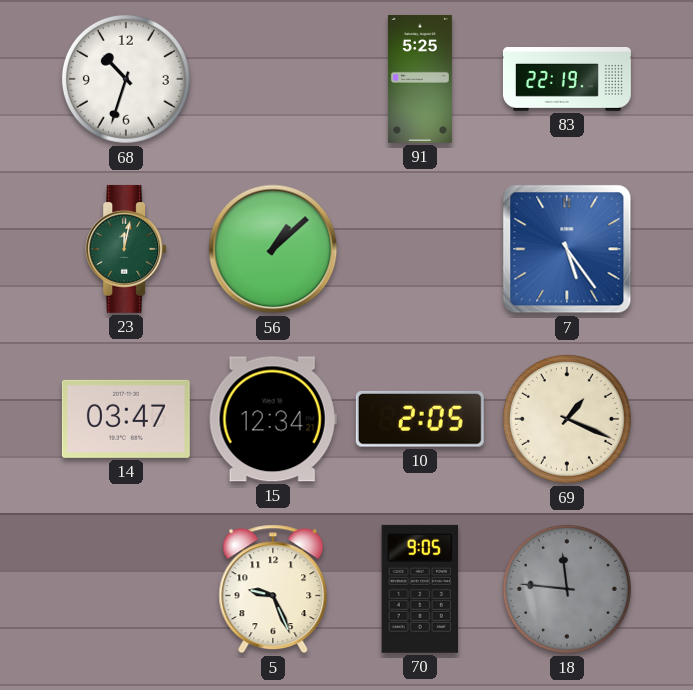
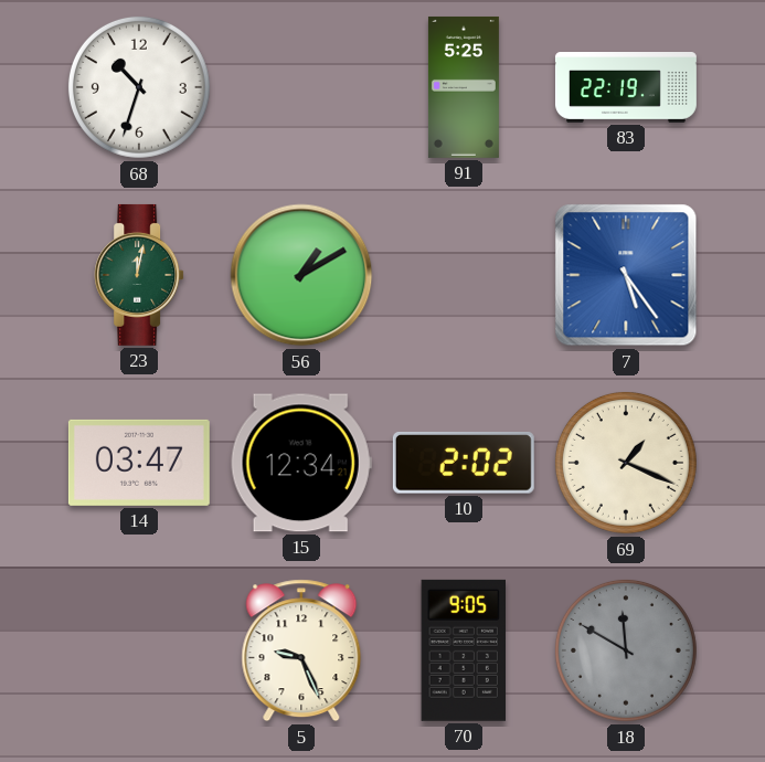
56: 1:08 -> 1:10
10: 2:05 -> 2:02
18: 11:46 -> 11:50
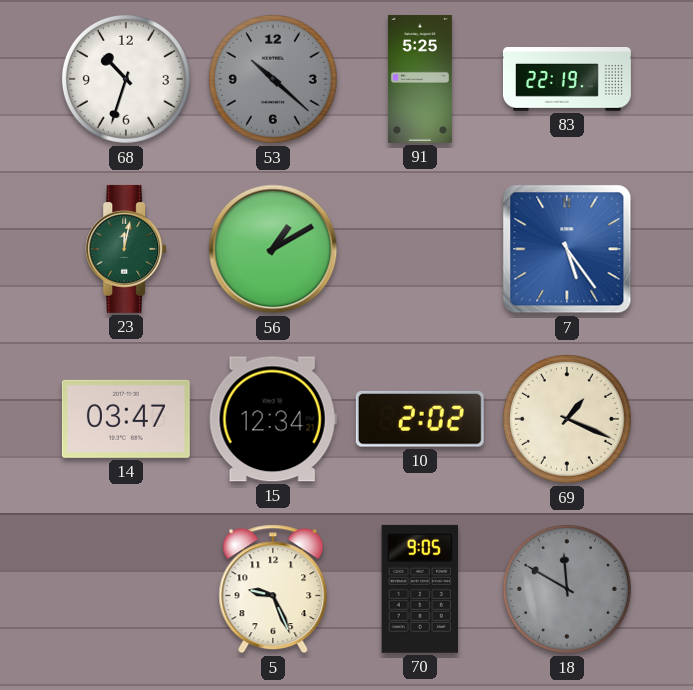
53: none -> 10:22
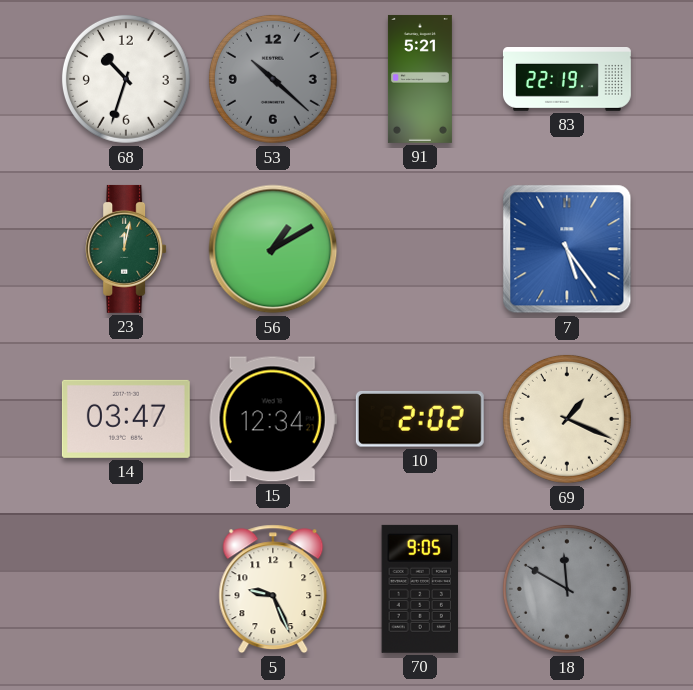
91: 5:25 -> 5:21
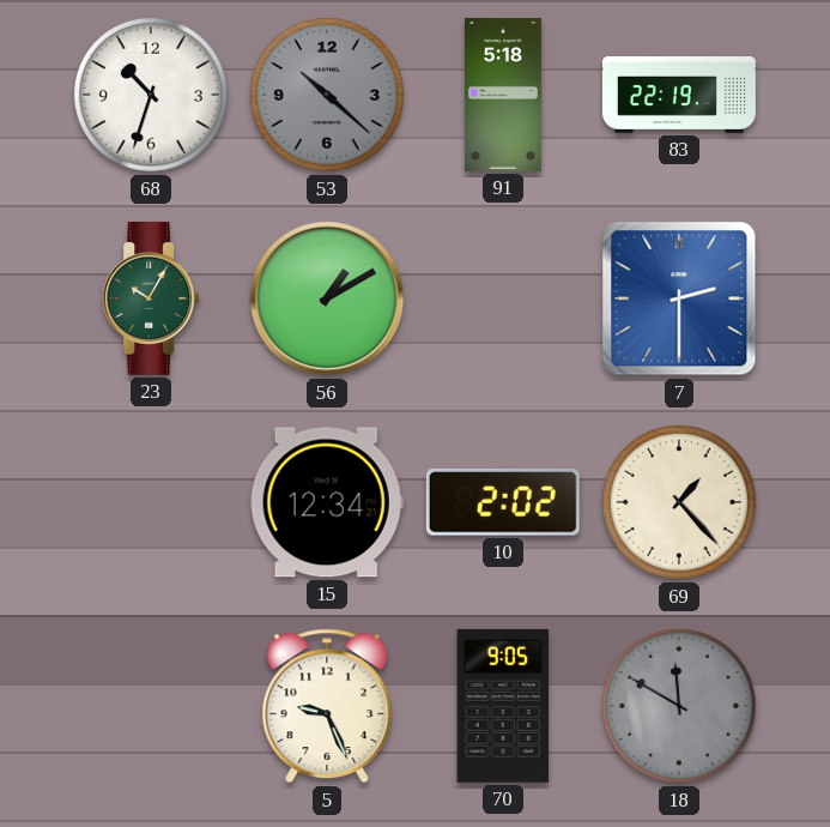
91: 5:21 -> 5:18
23: 12:02 -> 10:05
7: 5:24 -> 2:30
14: 03:47 -> none
69: 1:19 -> 1:23
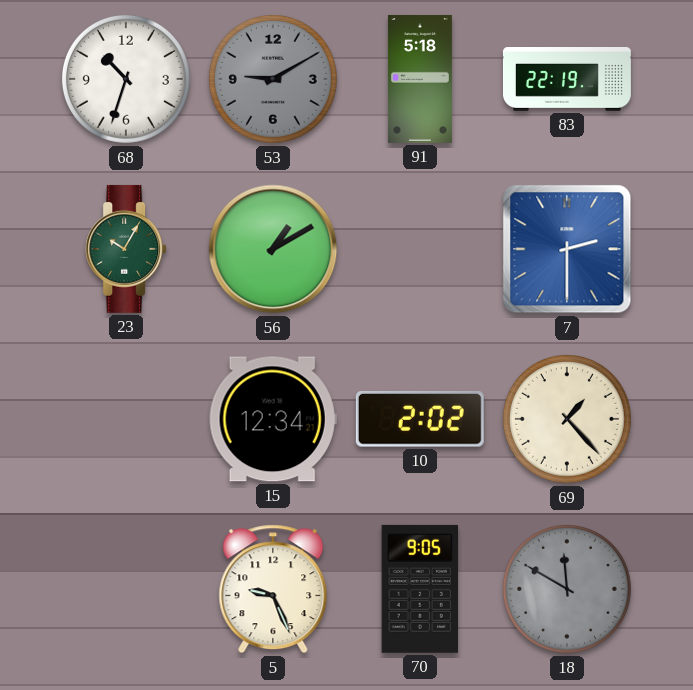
53: 10:22 -> 9:10
